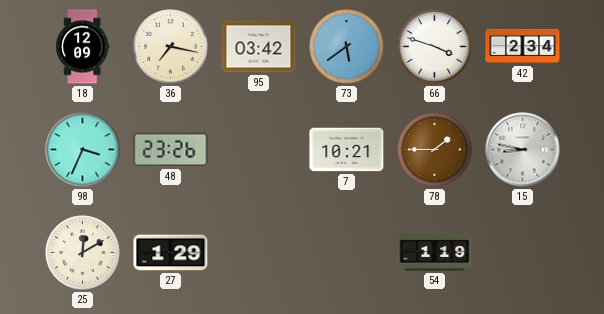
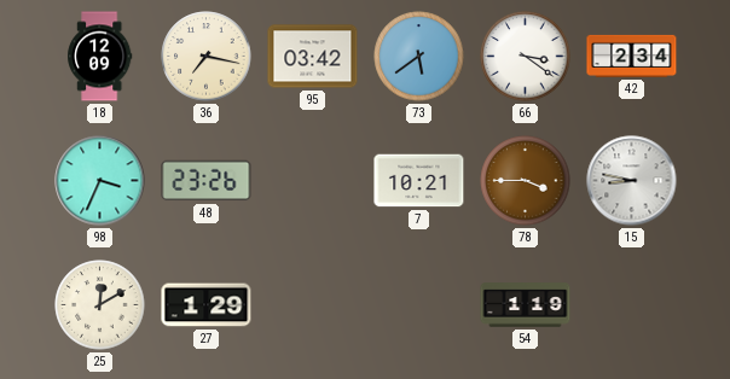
66: 3:48 -> 3:21
78: 1:45 -> 3:45
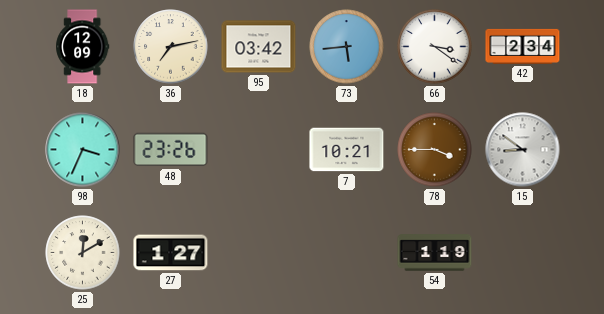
36: 7:17 -> 7:13
73: 5:39 -> 5:44
15: 8:47 -> 8:51
27: 1:29 -> 1:27
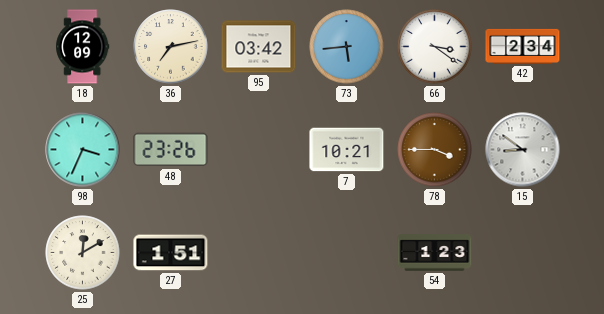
27: 1:27 -> 1:51
54: 1:19 -> 1:23
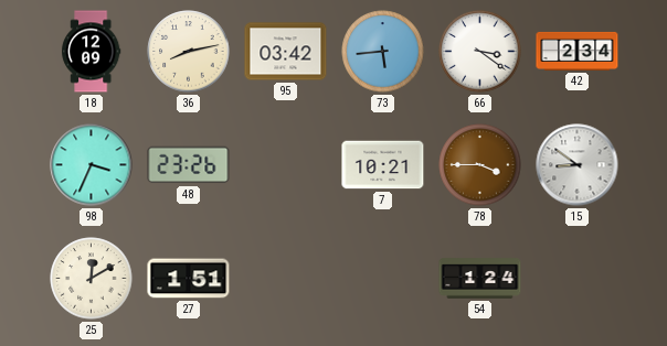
36: 7:13 -> 8:13
54: 1:23 -> 1:24
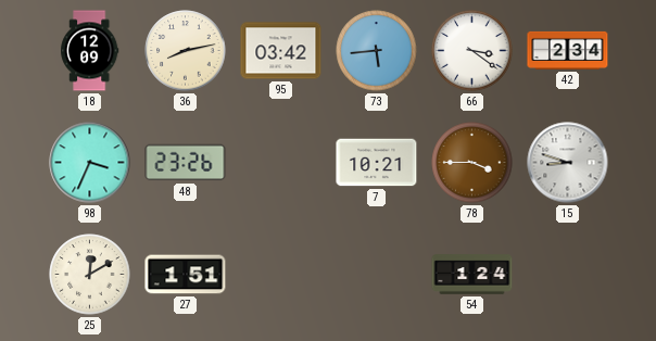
15: 8:51 -> 8:48
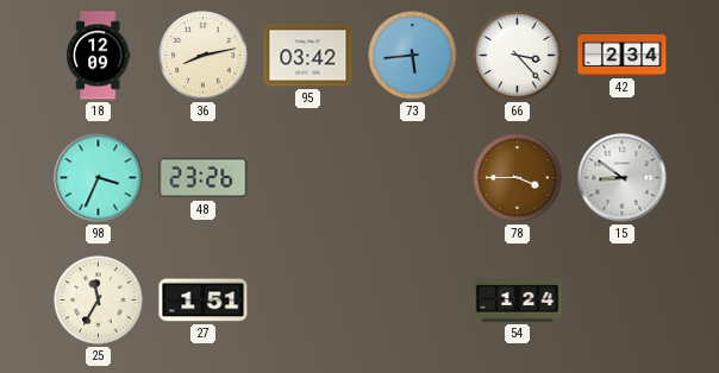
66: 3:21 -> 3:23
7: 10:21 -> none
15: 8:48 -> 8:51
25: 12:10 -> 11:35
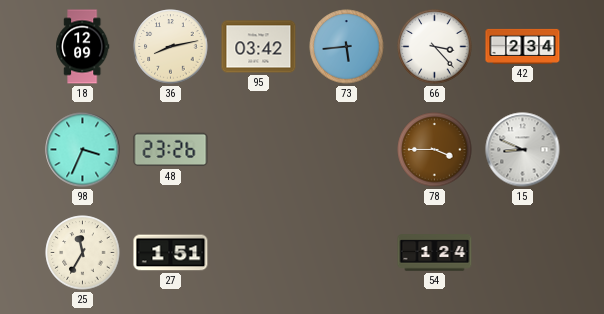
15: 8:51 -> 8:49
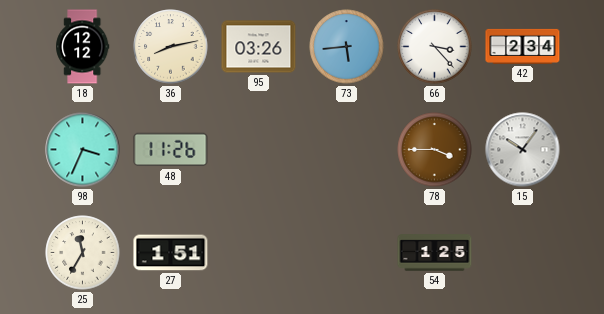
18: 12:09 -> 12:12
95: 03:42 -> 03:26
48: 23:26 -> 11:26
15: 8:49 -> 10:06
54: 1:24 -> 1:25
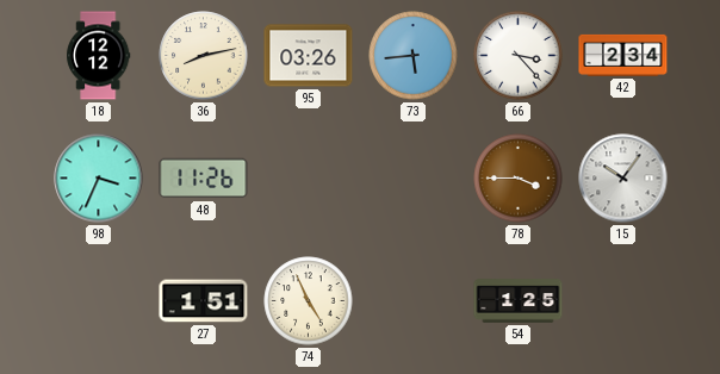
25: 11:35 -> none
74: none -> 4:56
